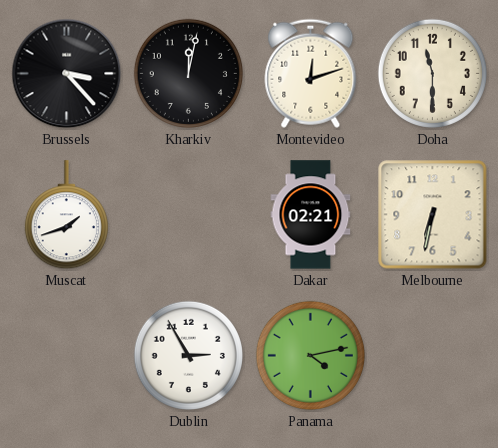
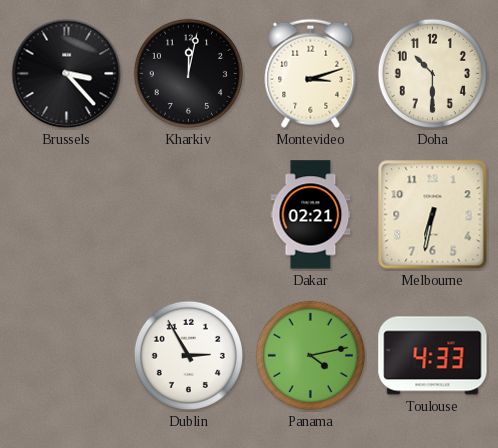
Montevideo: 12:12 -> 3:12
Doha: 11:30 -> 10:30
Muscat: 1:42 -> none
Toulouse: none -> 4:33
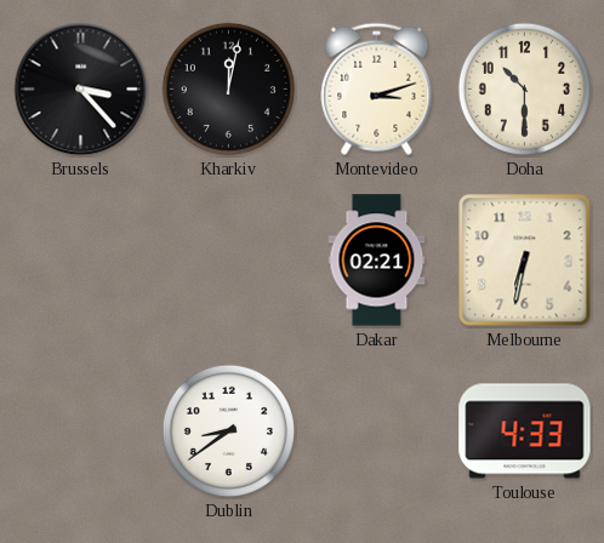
Dublin: 2:55 -> 8:39
Panama: 4:13 -> none
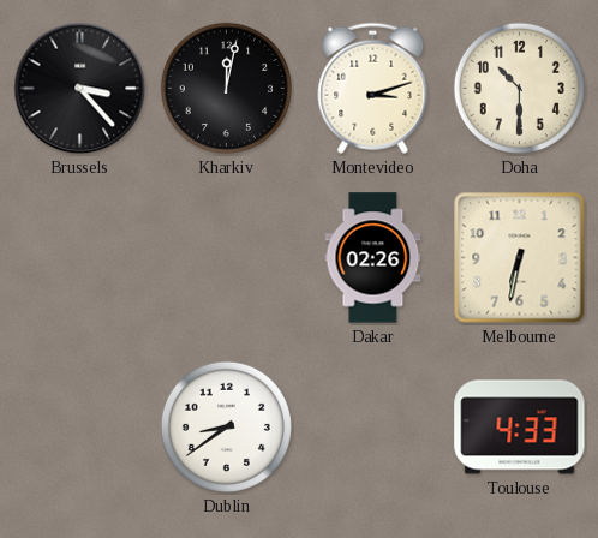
Dakar: 02:21 -> 02:26
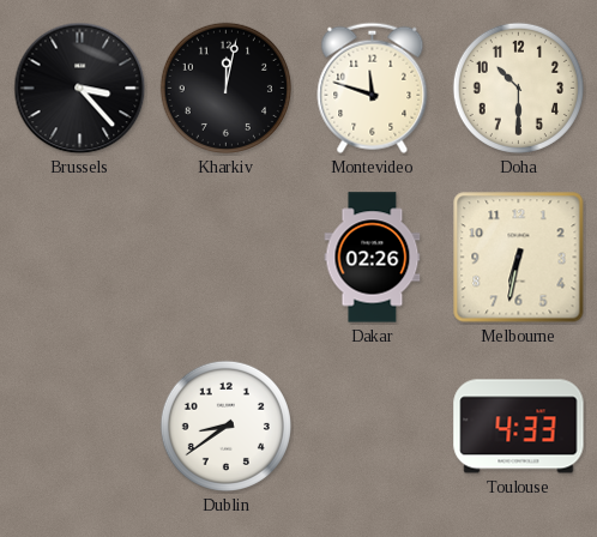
Montevideo: 3:12 -> 11:48
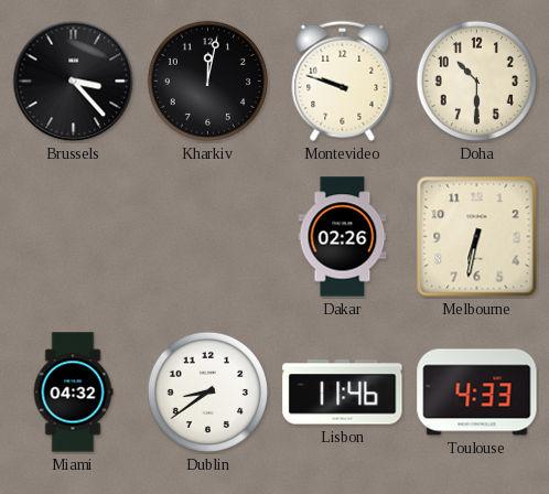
Montevideo: 11:48 -> 9:48
Miami: none -> 04:32
Lisbon: none -> 11:46
